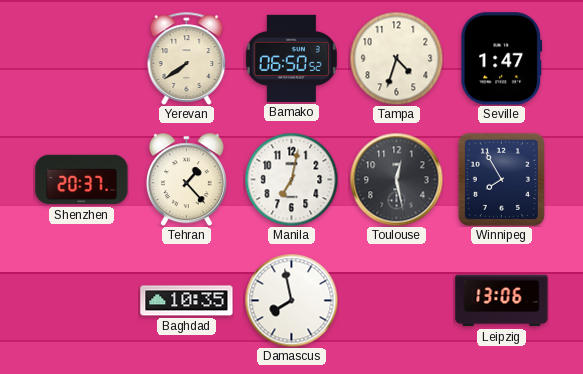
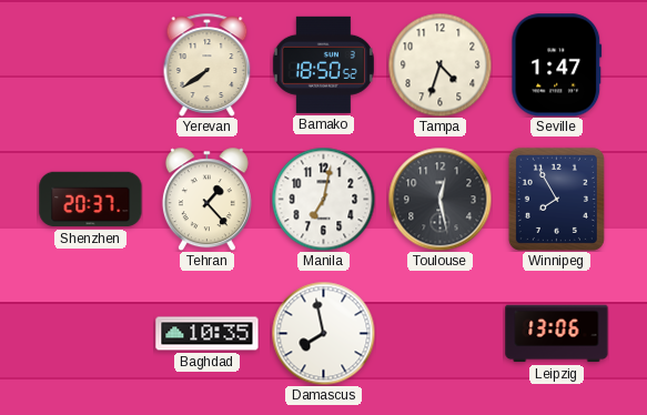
Bamako: 06:50 -> 18:50
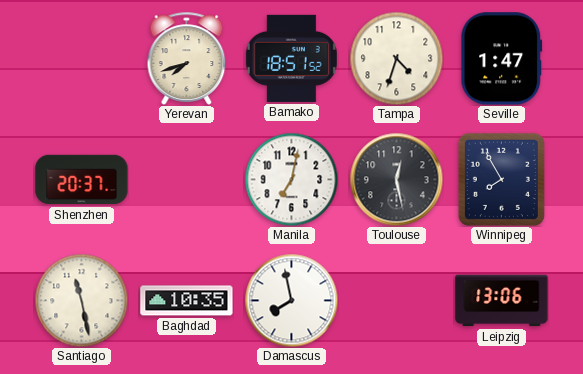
Yerevan: 7:39 -> 7:42
Bamako: 18:50 -> 18:51
Tehran: 1:23 -> none
Santiago: none -> 11:28
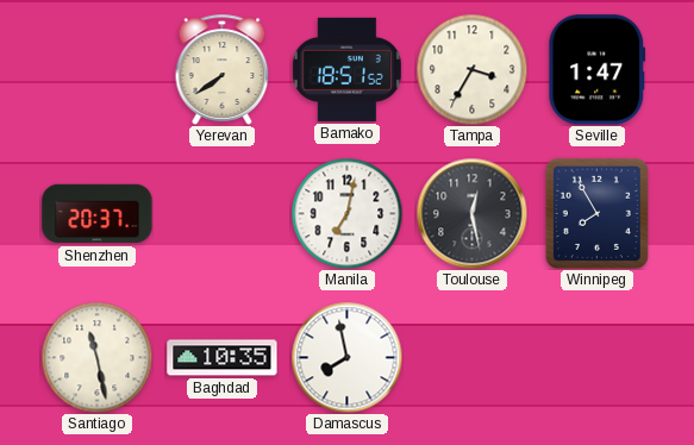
Yerevan: 7:42 -> 7:39
Tampa: 4:33 -> 3:35
Leipzig: 13:06 -> none
